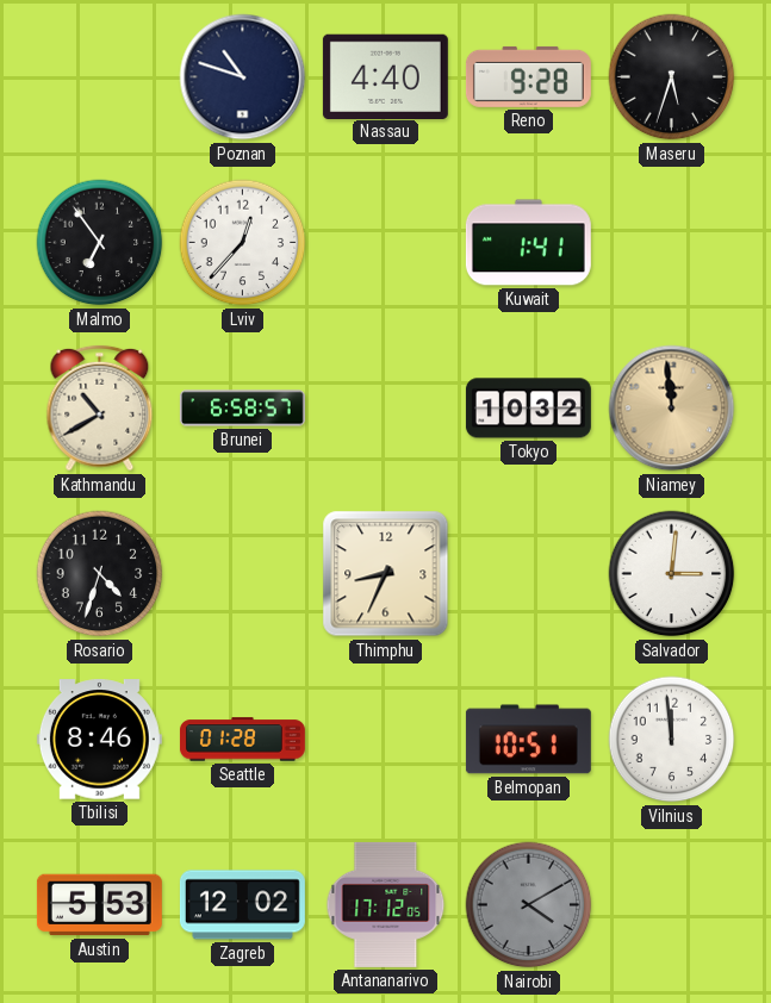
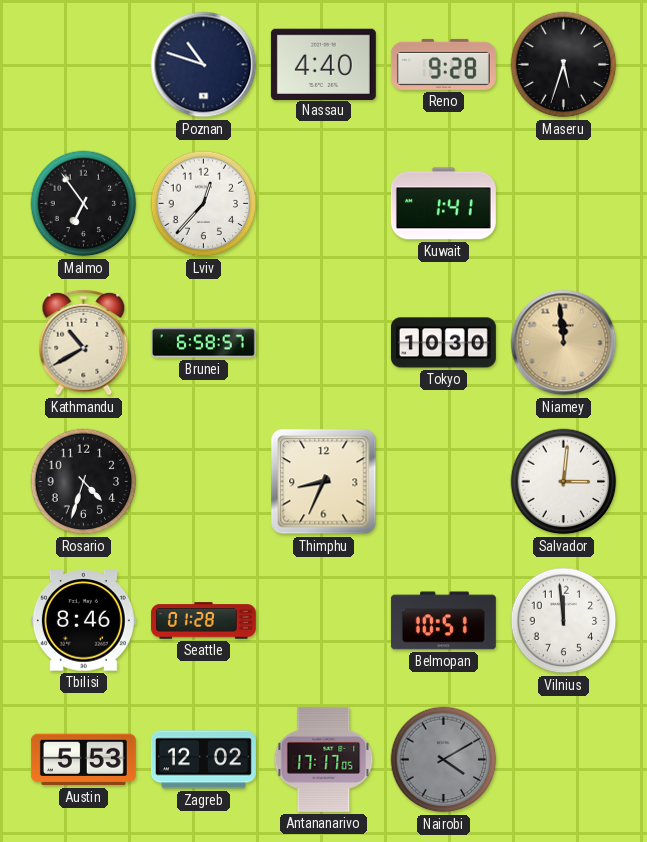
Tokyo: 10:32 -> 10:30
Antananarivo: 17:12 -> 17:17
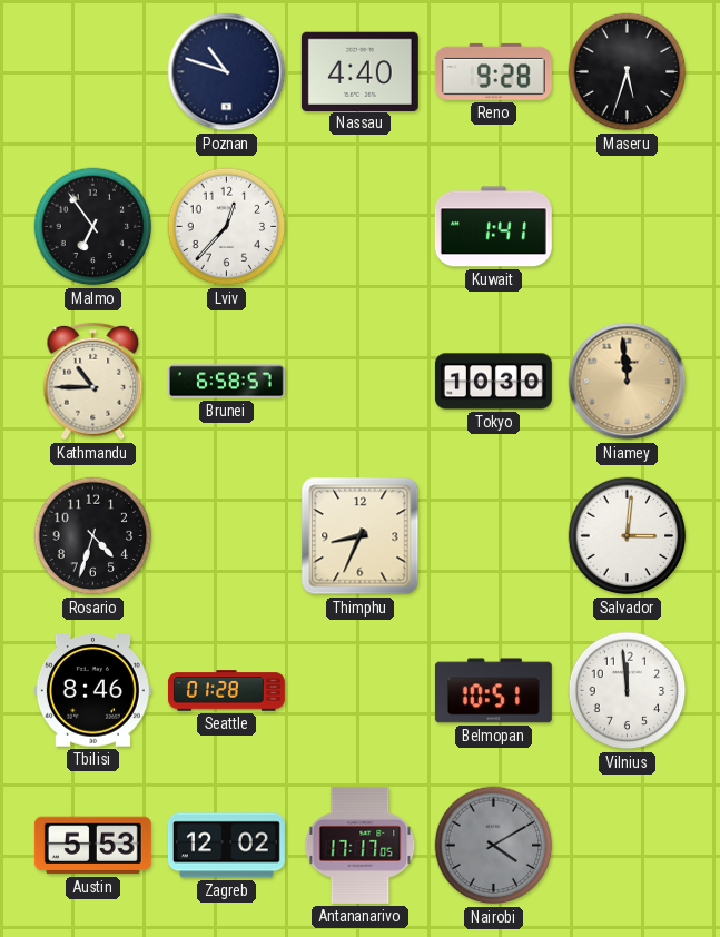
Kathmandu: 10:40 -> 10:45
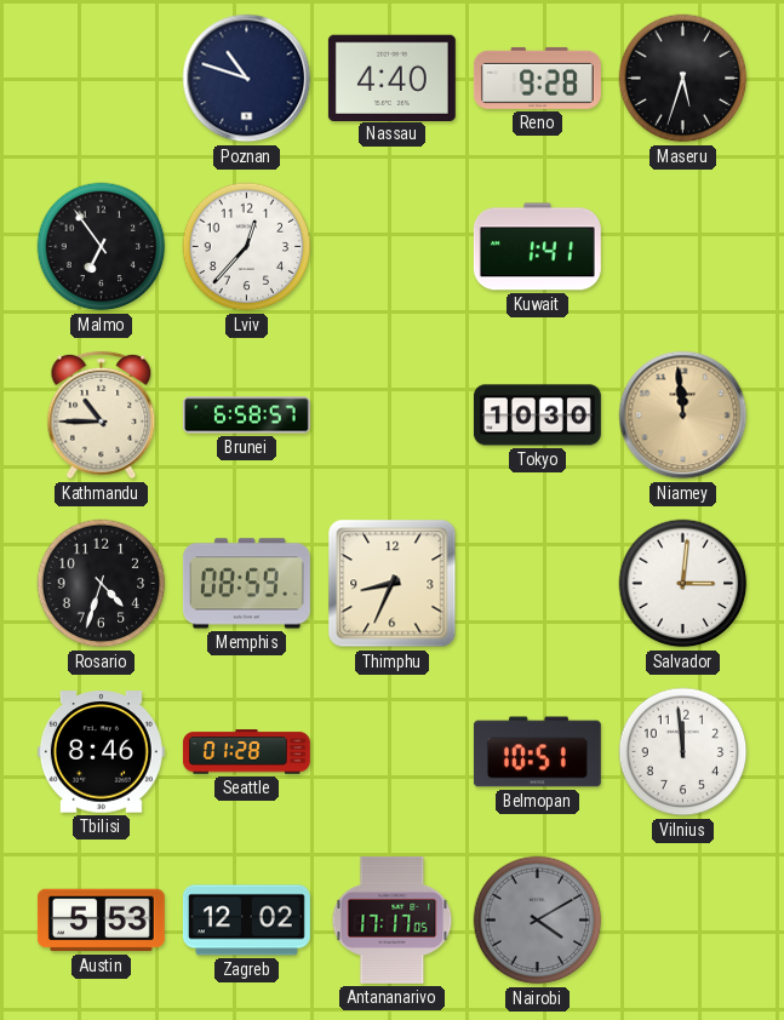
Memphis: none -> 08:59
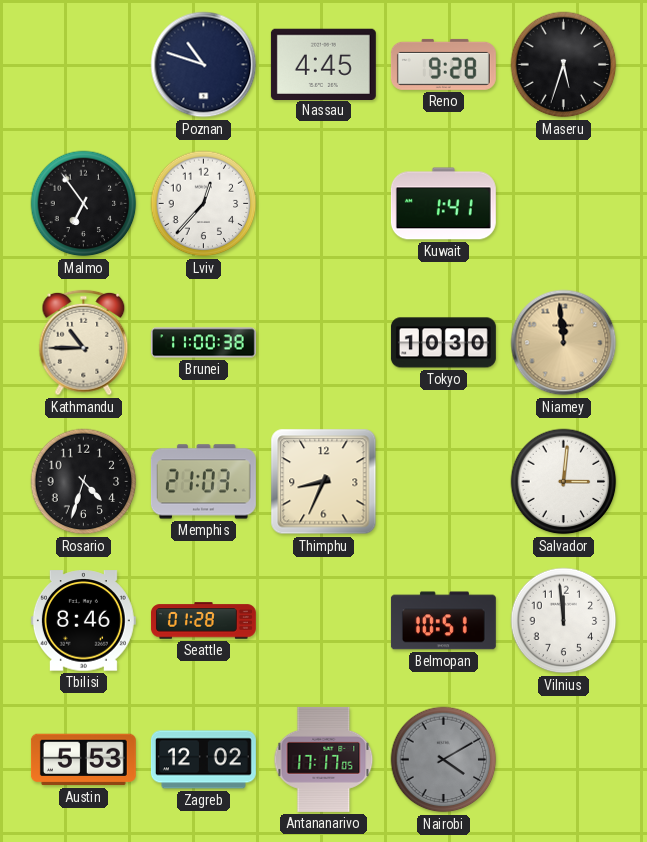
Nassau: 4:40 -> 4:45
Brunei: 6:58 -> 11:00
Memphis: 08:59 -> 21:03
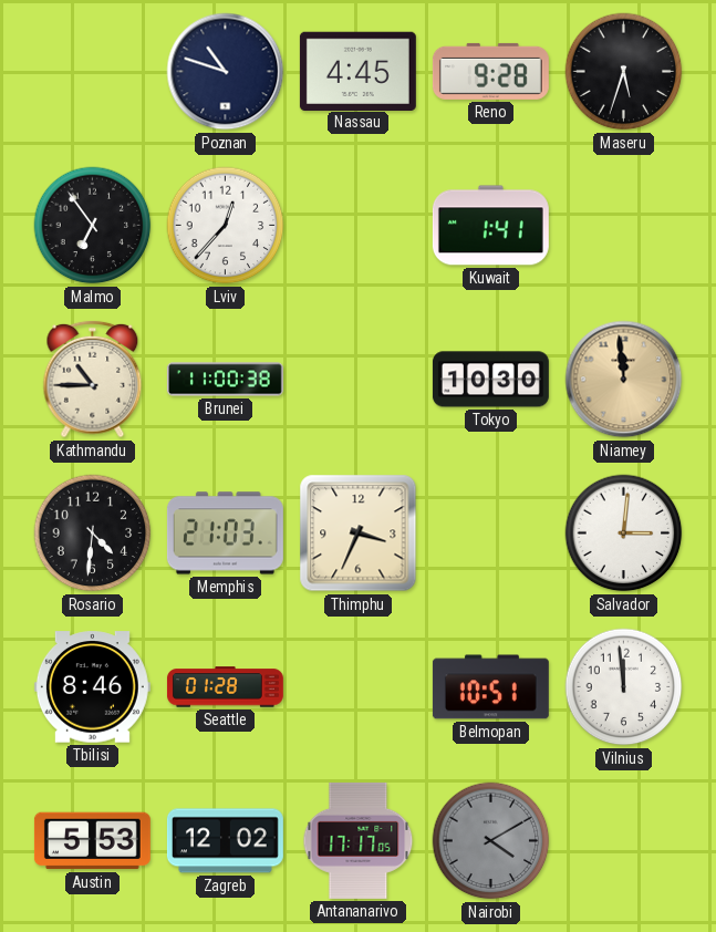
Rosario: 4:33 -> 4:31
Thimphu: 8:34 -> 3:34
